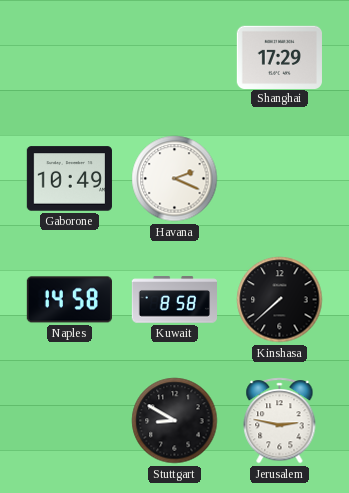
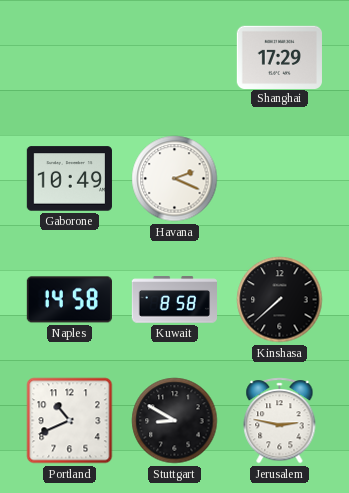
Portland: none -> 10:41
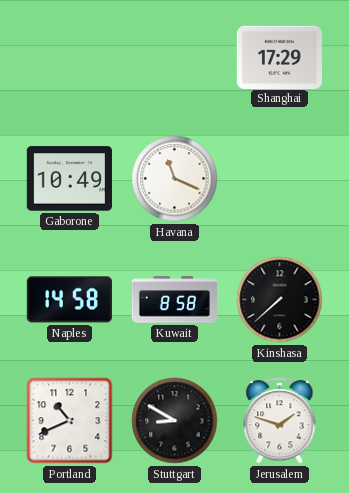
Havana: 2:19 -> 11:19
Jerusalem: 2:47 -> 1:48
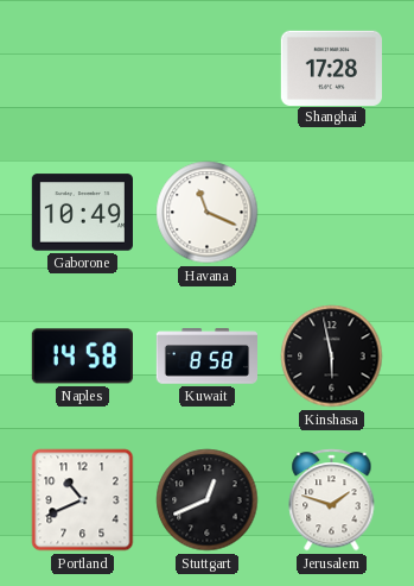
Shanghai: 17:29 -> 17:28
Kinshasa: 7:38 -> 5:58
Stuttgart: 8:50 -> 12:41
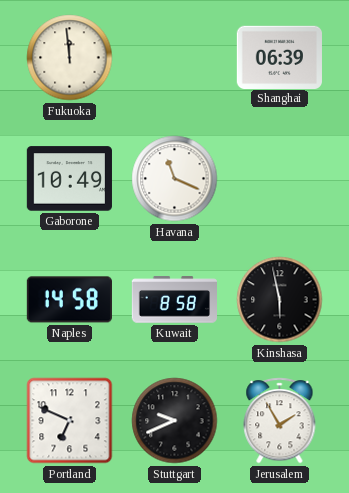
Fukuoka: none -> 11:59
Shanghai: 17:28 -> 06:39
Portland: 10:41 -> 6:49
Stuttgart: 12:41 -> 9:41
Jerusalem: 1:48 -> 1:55
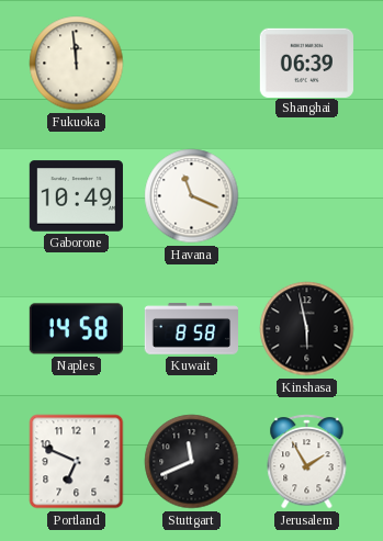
Stuttgart: 9:41 -> 11:41
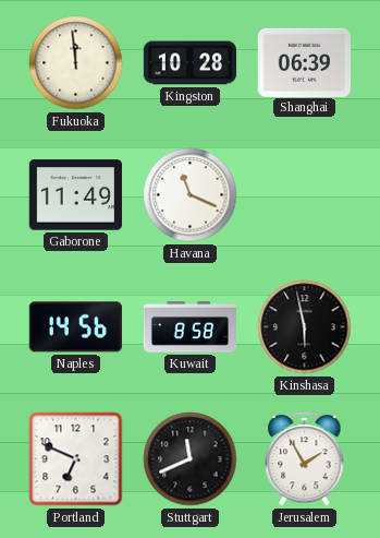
Kingston: none -> 10:28
Gaborone: 10:49 -> 11:49
Naples: 14:58 -> 14:56
